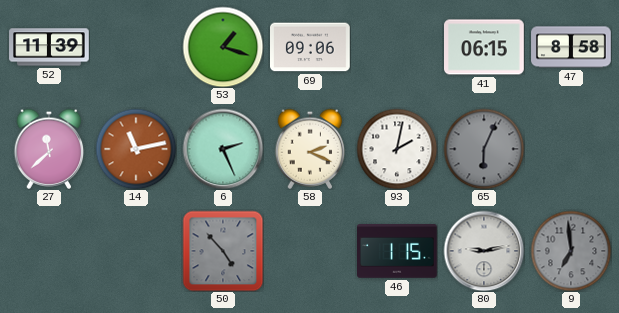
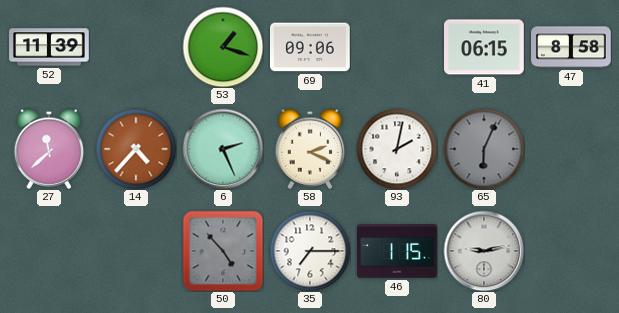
14: 11:13 -> 4:37
35: none -> 7:15
9: 6:59 -> none
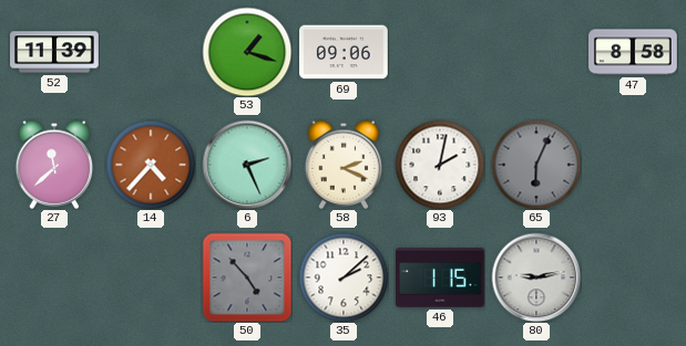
41: 06:15 -> none
35: 7:15 -> 2:08
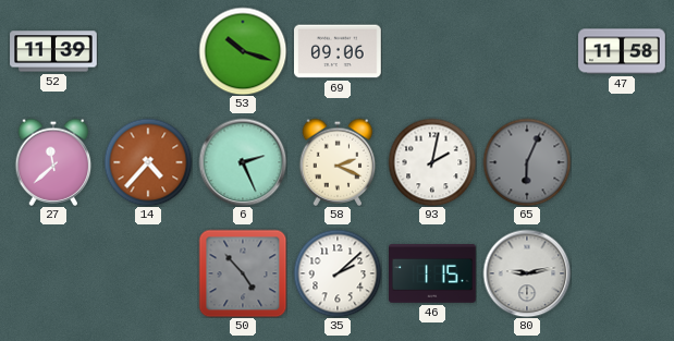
53: 1:18 -> 10:18
47: 8:58 -> 11:58
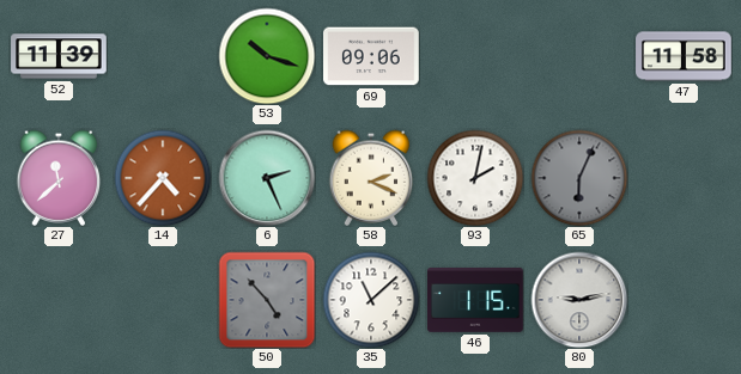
35: 2:08 -> 11:08
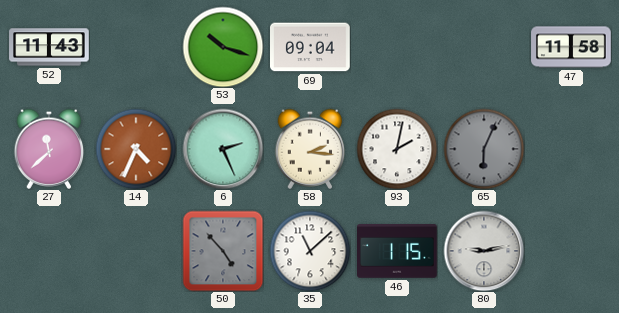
52: 11:39 -> 11:43
69: 09:06 -> 09:04
14: 4:37 -> 4:34
58: 2:19 -> 2:16
